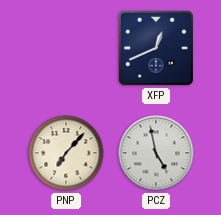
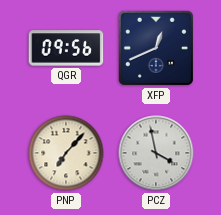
QGR: none -> 09:56
PCZ: 4:58 -> 3:58
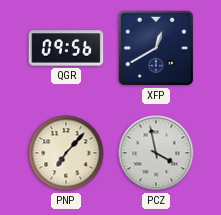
XFP: 12:41 -> 12:40
